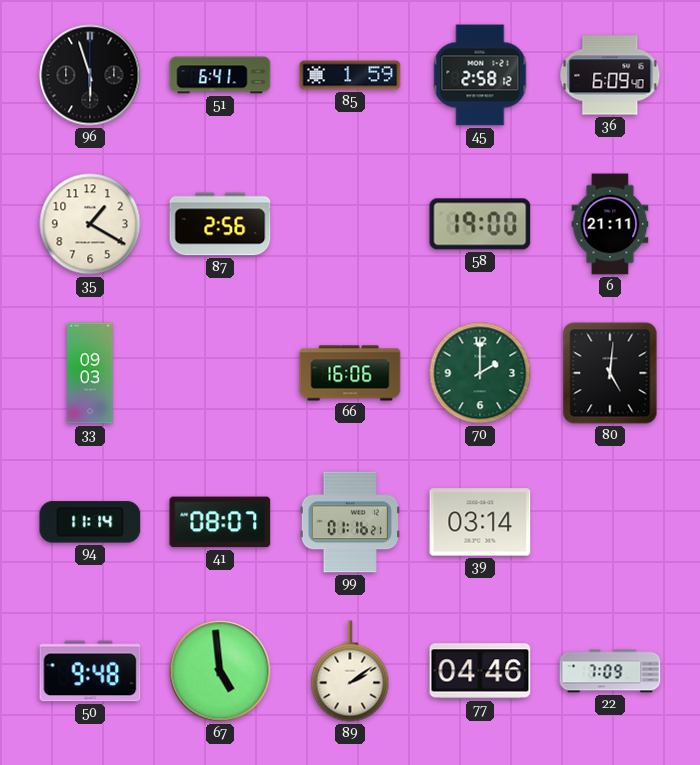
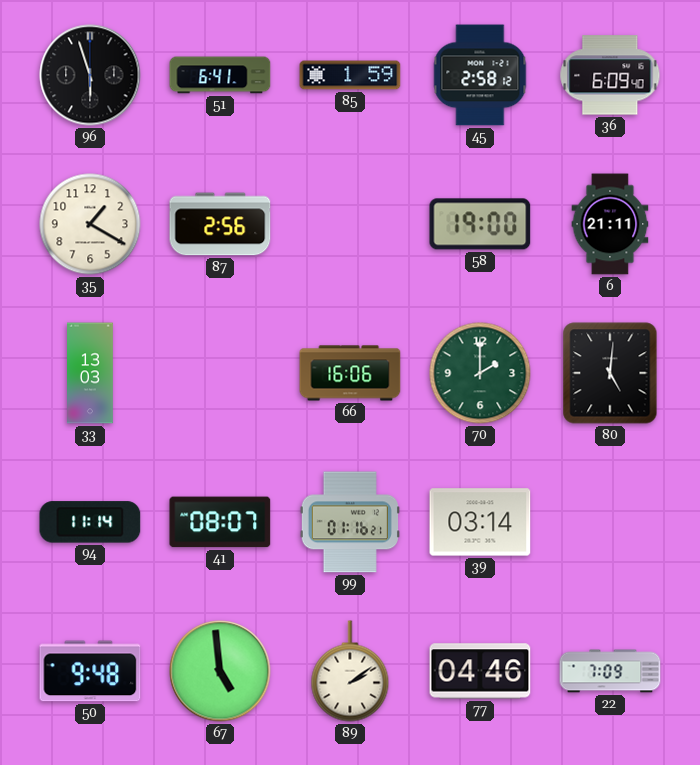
33: 09:03 -> 13:03
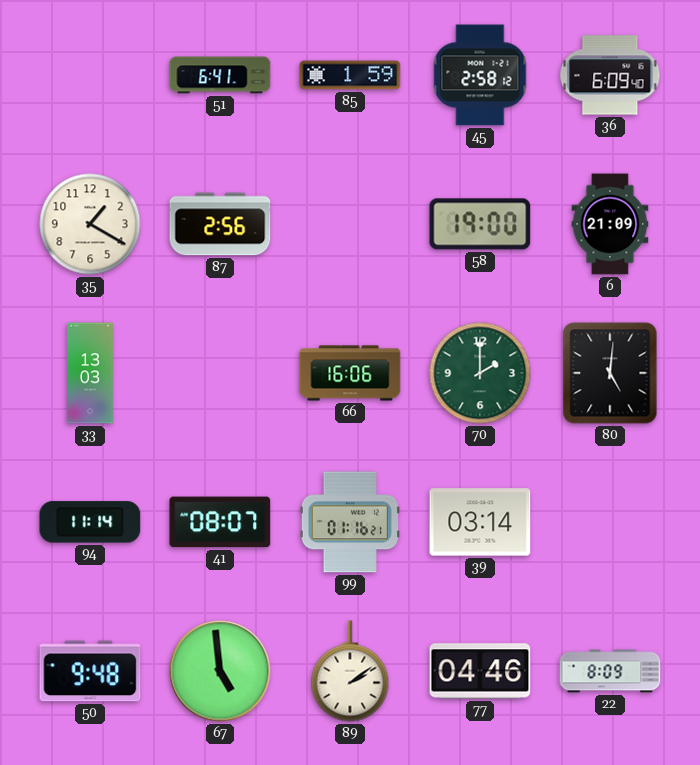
96: 5:57 -> none
6: 21:11 -> 21:09
22: 7:09 -> 8:09
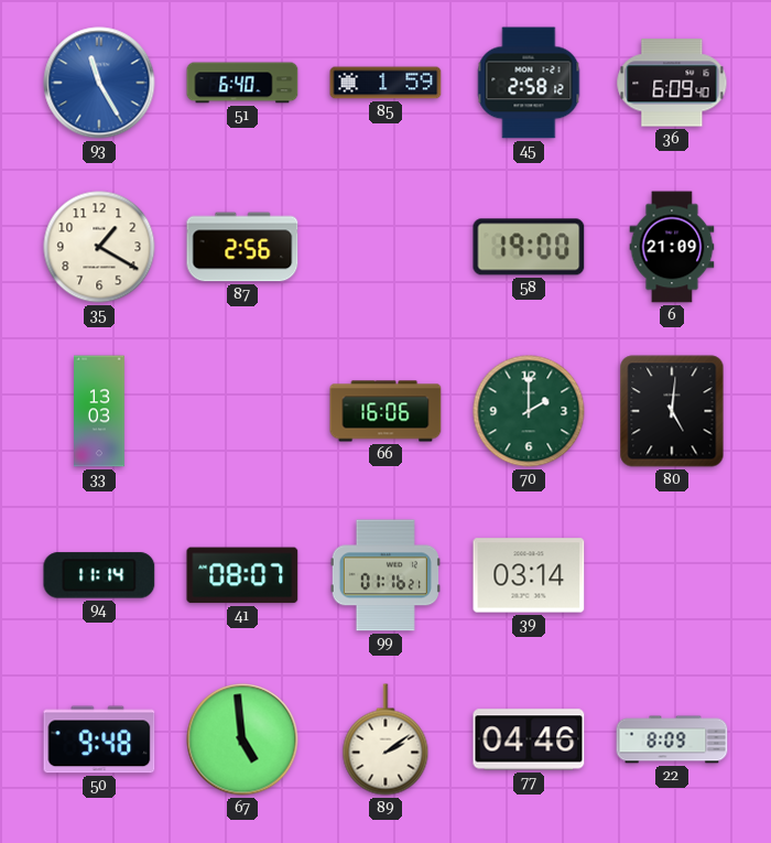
93: none -> 11:25
51: 6:41 -> 6:40
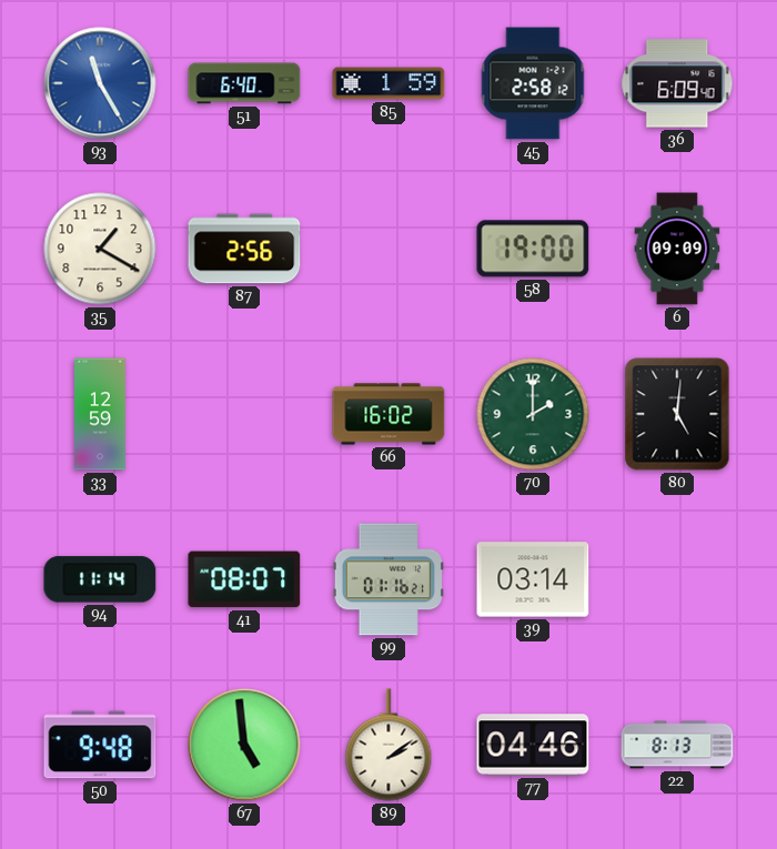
6: 21:09 -> 09:09
33: 13:03 -> 12:59
66: 16:06 -> 16:02
22: 8:09 -> 8:13
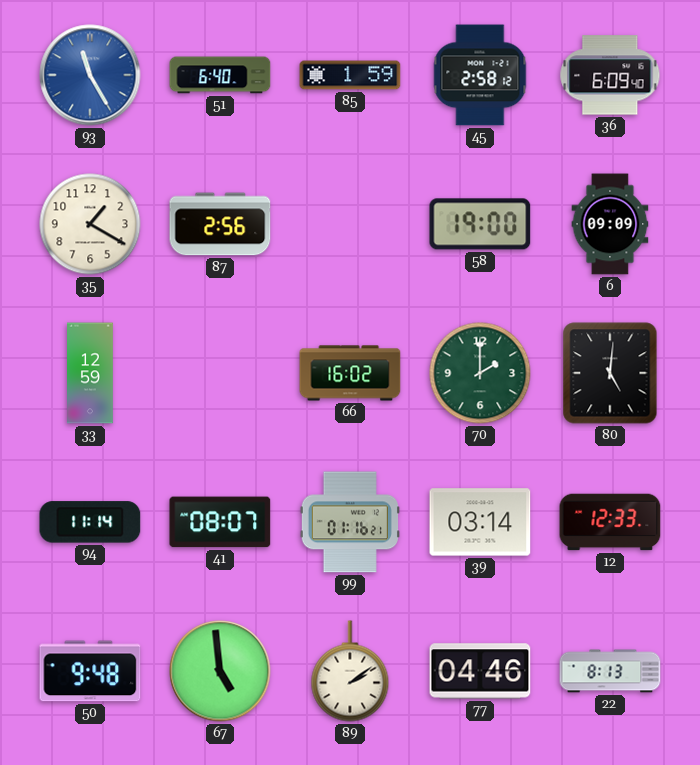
12: none -> 12:33
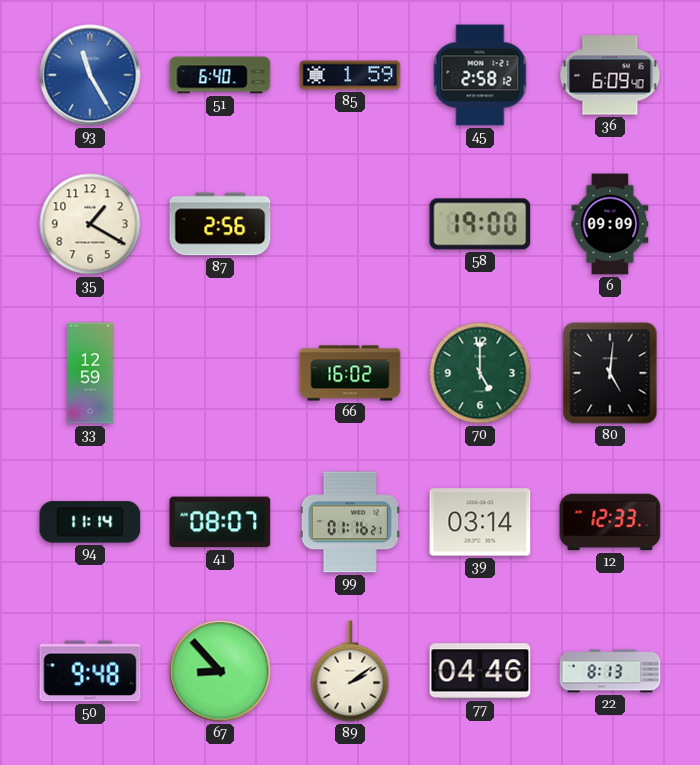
70: 2:00 -> 5:00
67: 4:59 -> 8:53
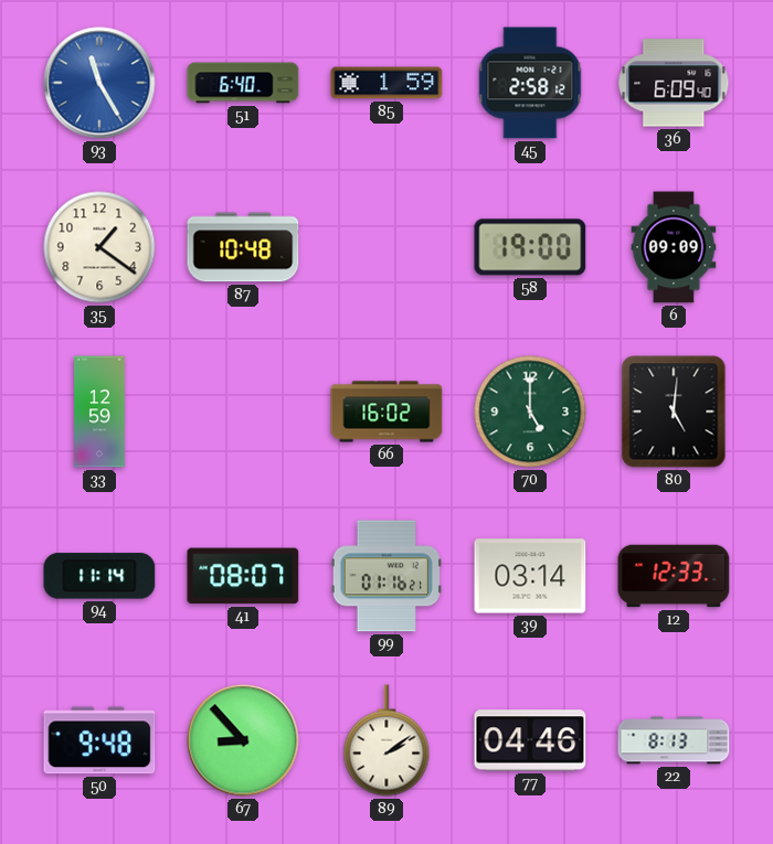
35: 1:20 -> 1:21
87: 2:56 -> 10:48
